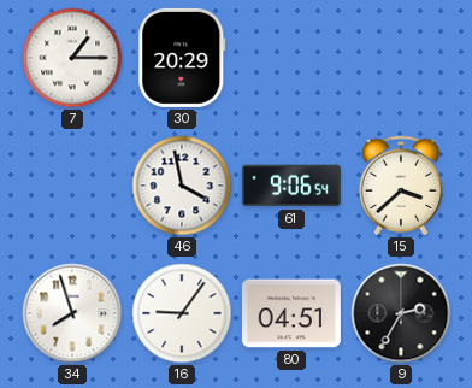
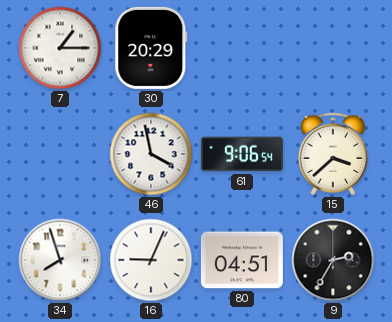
16: 9:06 -> 9:04
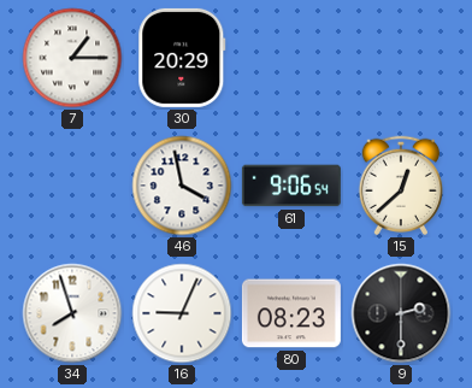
15: 3:38 -> 12:38
80: 04:51 -> 08:23
9: 2:35 -> 2:30
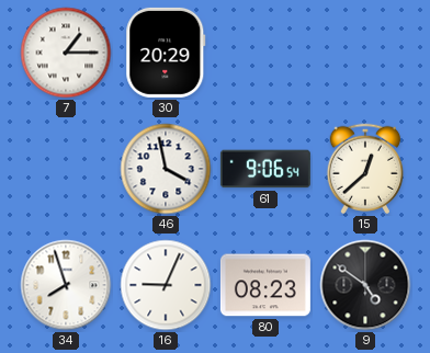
9: 2:30 -> 4:51
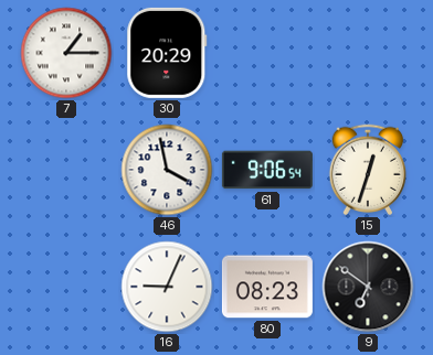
15: 12:38 -> 12:33
34: 7:57 -> none
9: 4:51 -> 6:51
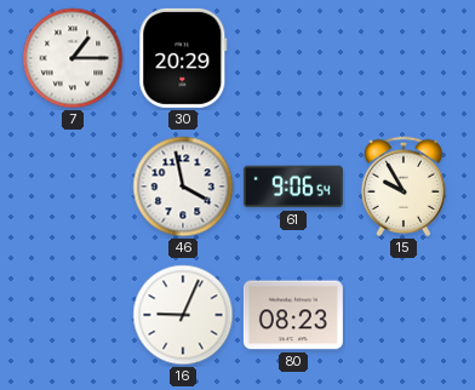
15: 12:33 -> 9:55
9: 6:51 -> none
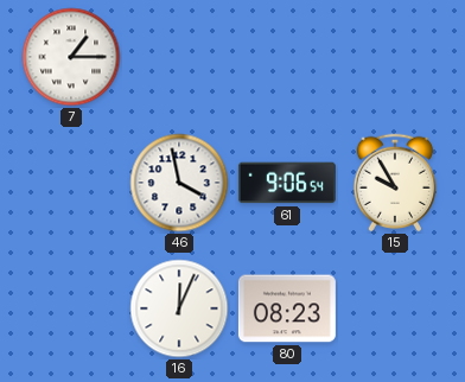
30: 20:29 -> none
16: 9:04 -> 12:04
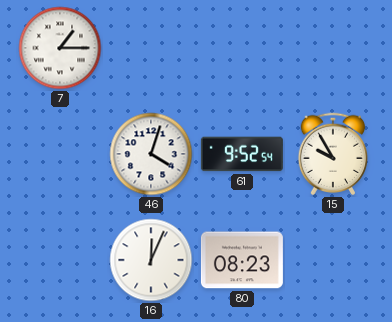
46: 3:58 -> 4:03
61: 9:06 -> 9:52
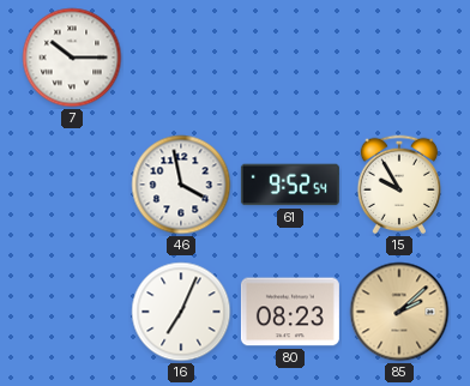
7: 1:15 -> 10:15
46: 4:03 -> 3:58
16: 12:04 -> 7:04
85: none -> 2:08
